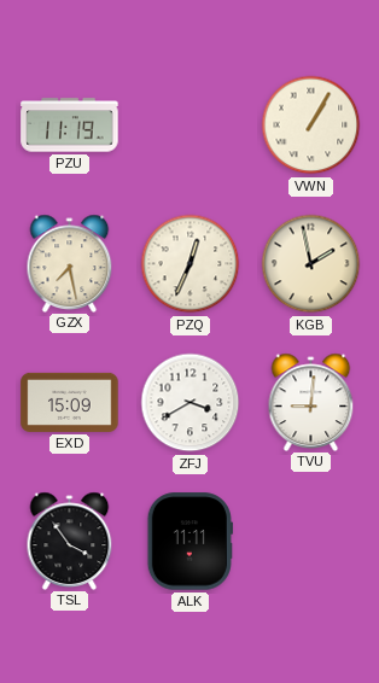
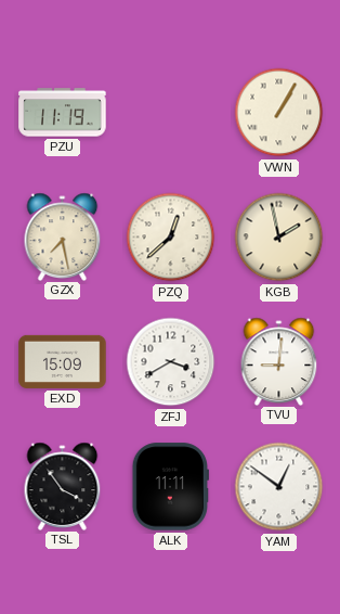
PZQ: 12:34 -> 12:38
YAM: none -> 12:51
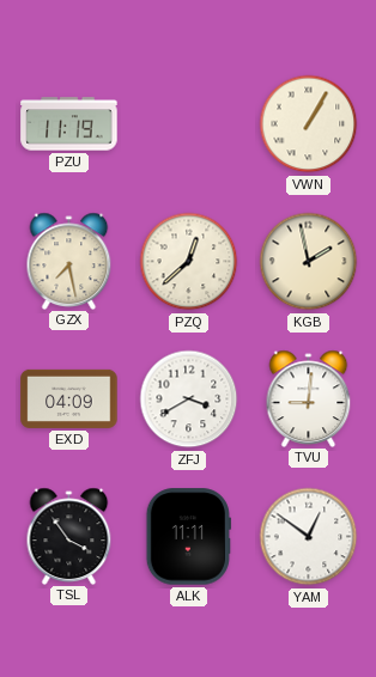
EXD: 15:09 -> 04:09
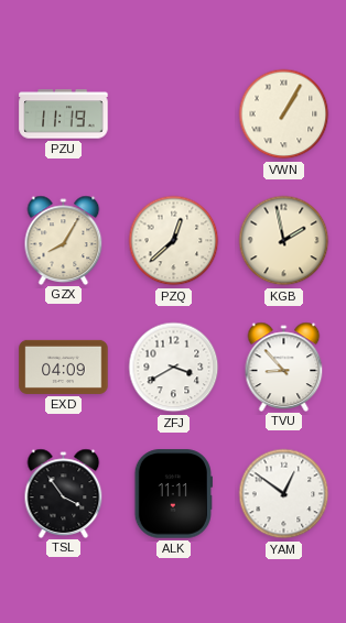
GZX: 7:28 -> 8:05
TVU: 9:01 -> 8:53
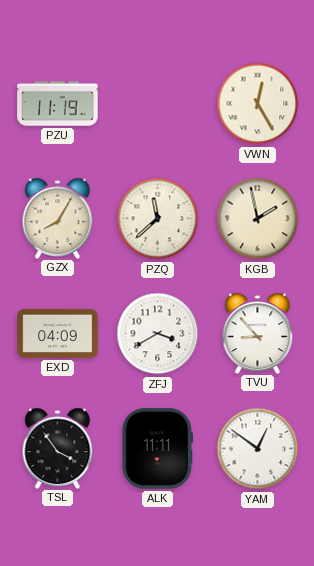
VWN: 1:05 -> 12:25
PZQ: 12:38 -> 11:38
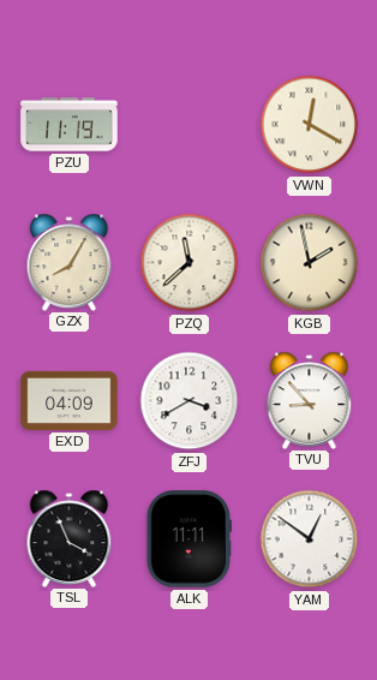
VWN: 12:25 -> 12:20
TSL: 3:54 -> 3:56
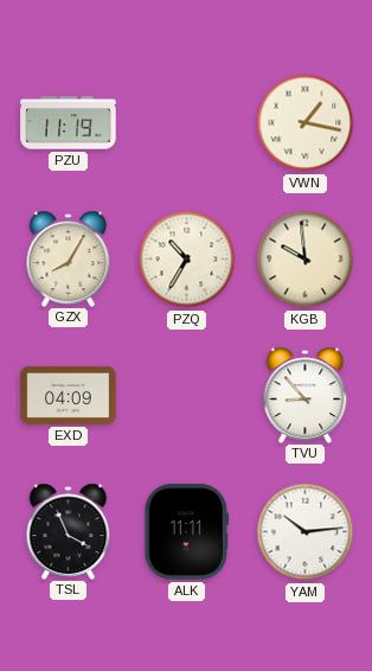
VWN: 12:20 -> 1:17
PZQ: 11:38 -> 10:35
KGB: 1:58 -> 9:59
ZFJ: 3:40 -> none
YAM: 12:51 -> 10:14
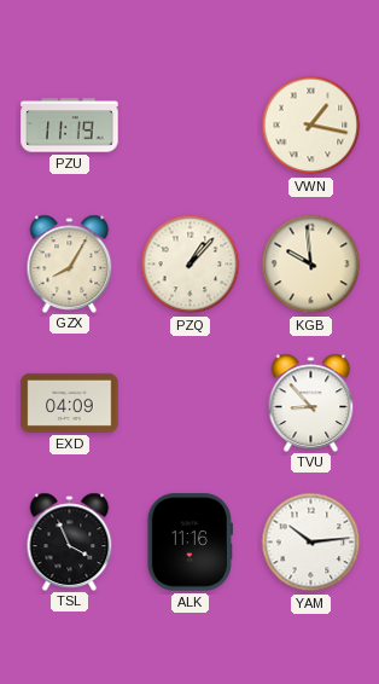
PZQ: 10:35 -> 1:07
ALK: 11:11 -> 11:16
